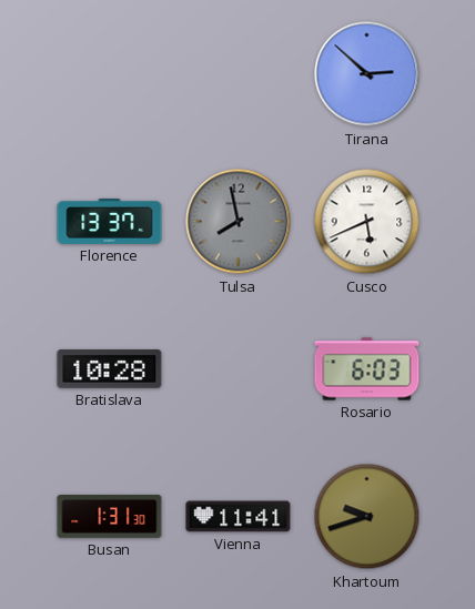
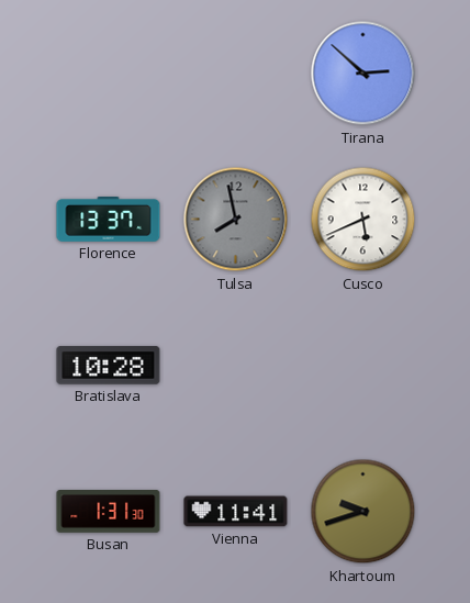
Rosario: 6:03 -> none
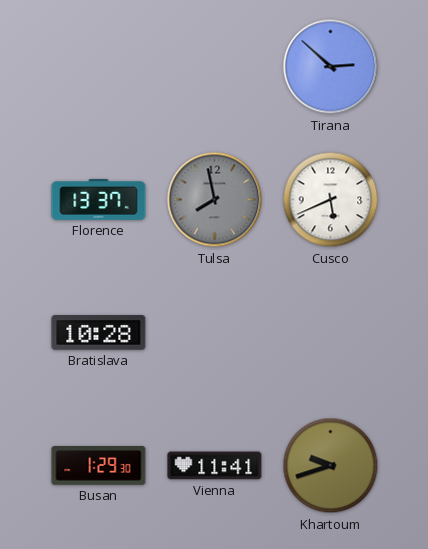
Busan: 1:31 -> 1:29
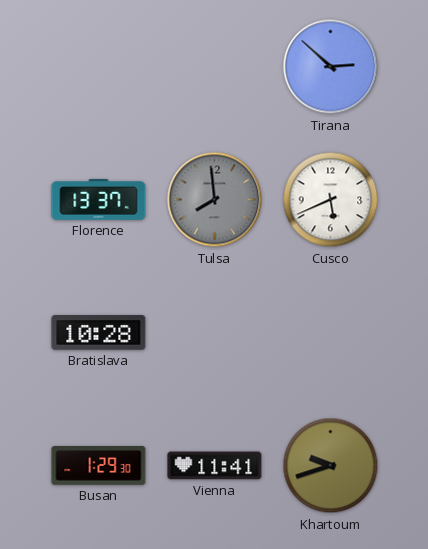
Tulsa: 7:58 -> 7:59
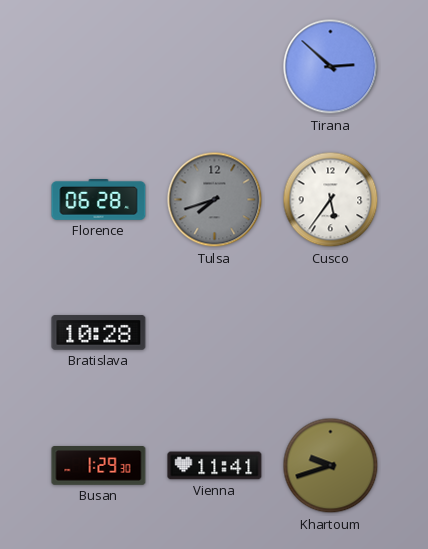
Florence: 13:37 -> 06:28
Tulsa: 7:59 -> 7:42
Cusco: 5:41 -> 5:36
